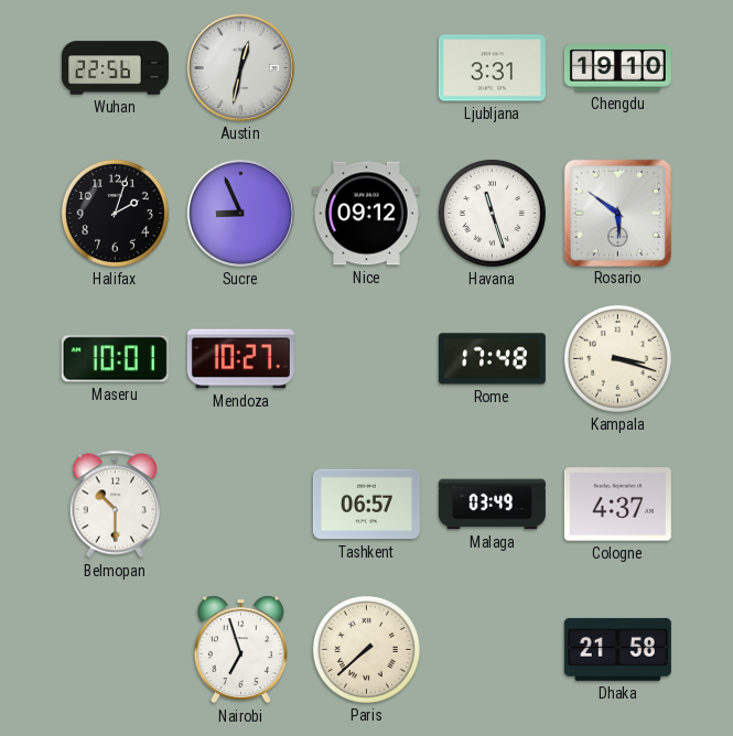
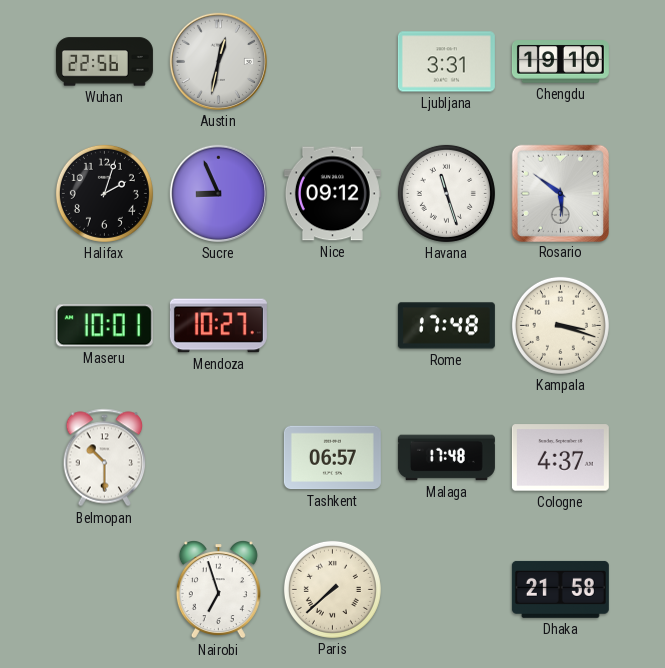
Malaga: 03:49 -> 17:48
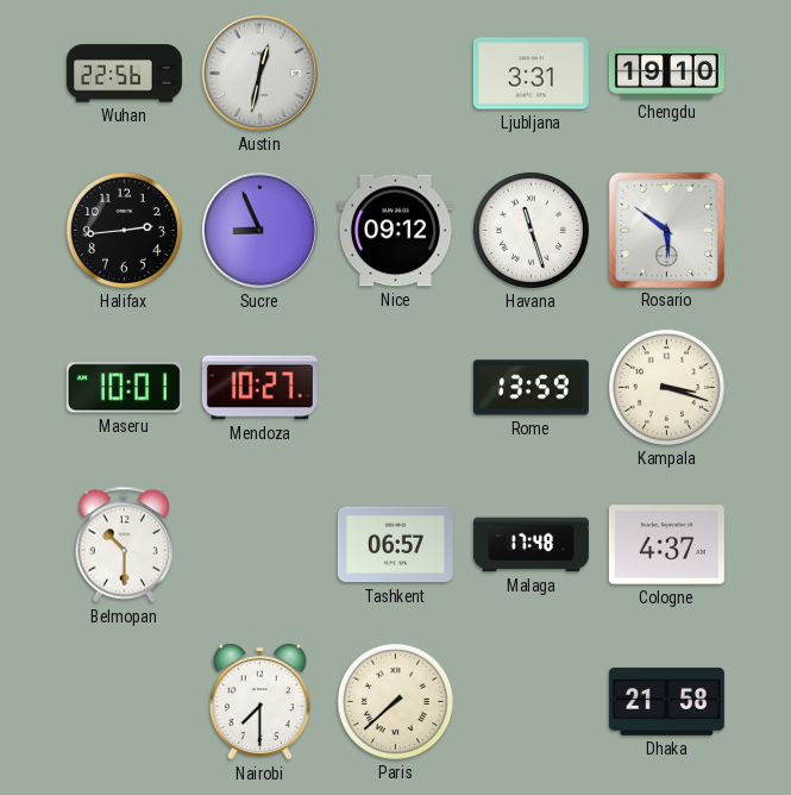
Halifax: 2:03 -> 2:44
Rome: 17:48 -> 13:59
Nairobi: 6:57 -> 7:30
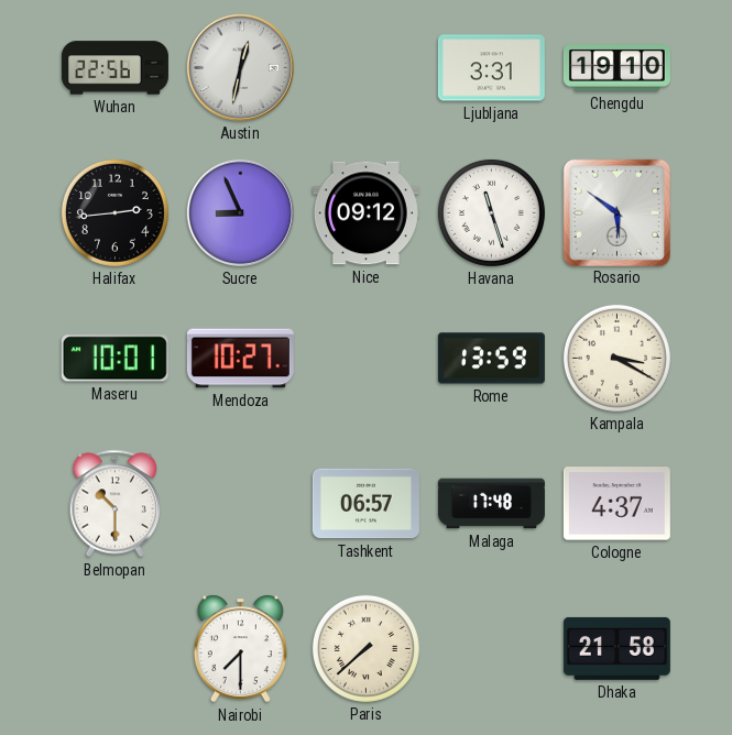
Kampala: 3:18 -> 3:20
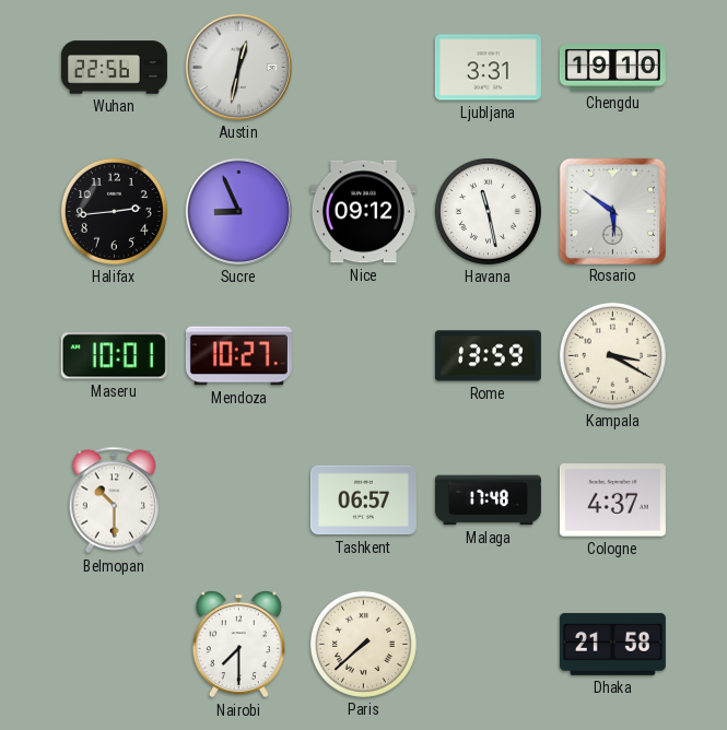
Havana: 11:27 -> 11:28
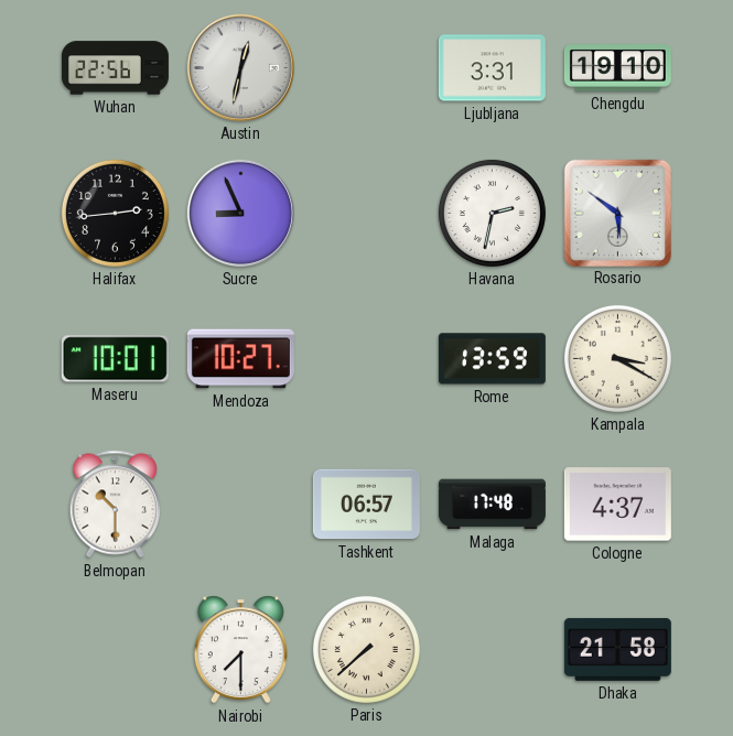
Nice: 09:12 -> none
Havana: 11:28 -> 2:32
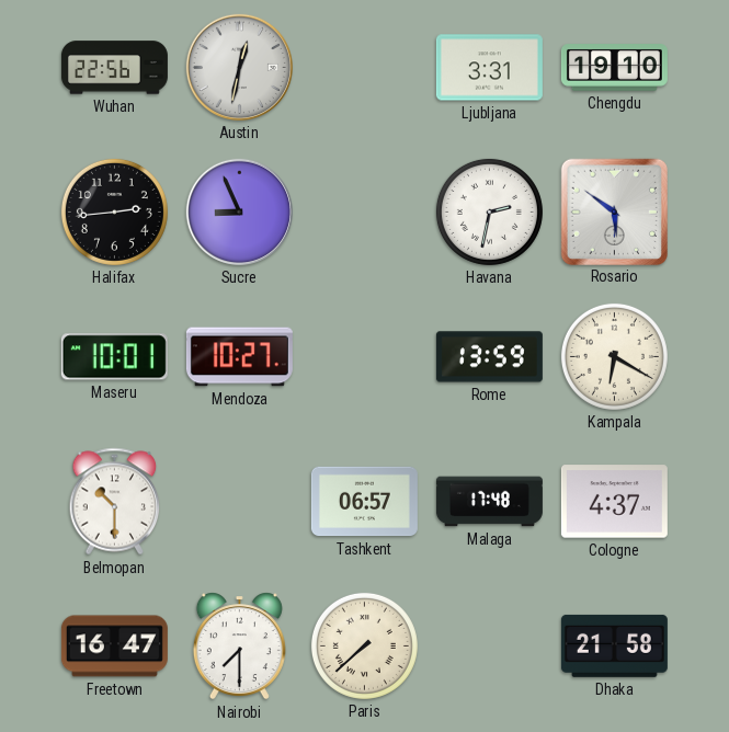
Kampala: 3:20 -> 6:20
Freetown: none -> 16:47
